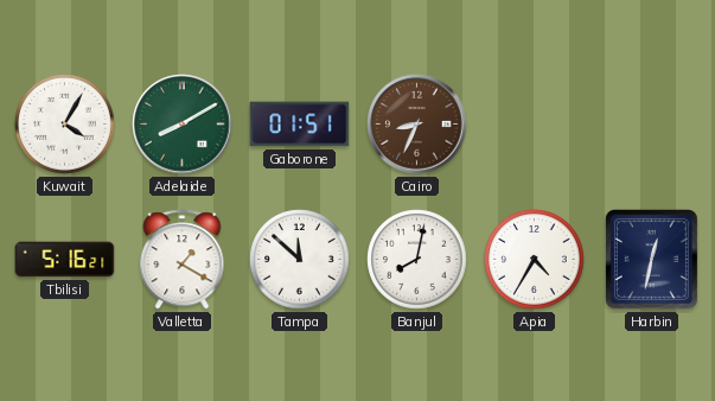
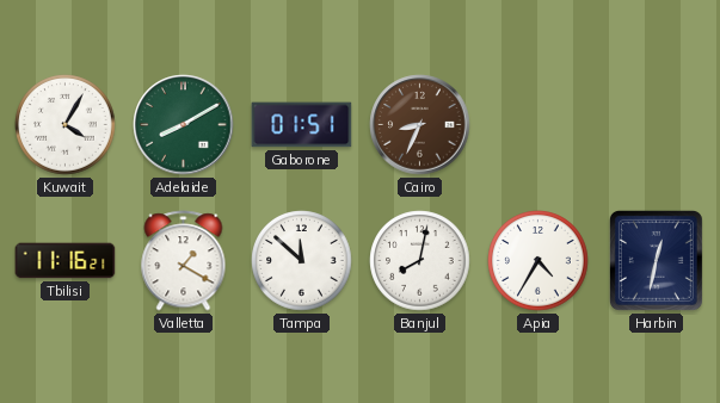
Tbilisi: 5:16 -> 11:16
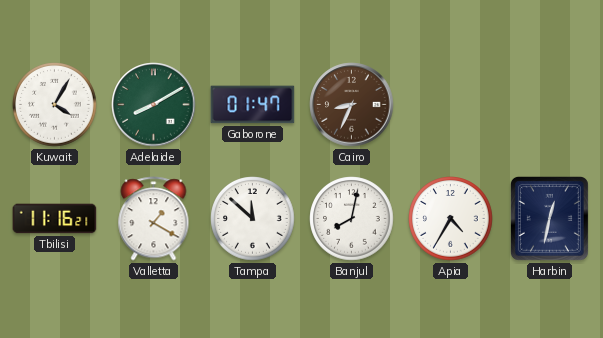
Gaborone: 01:51 -> 01:47
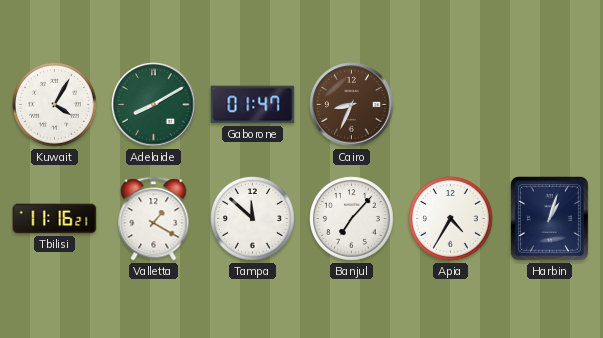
Banjul: 8:02 -> 7:07
Harbin: 12:32 -> 1:03
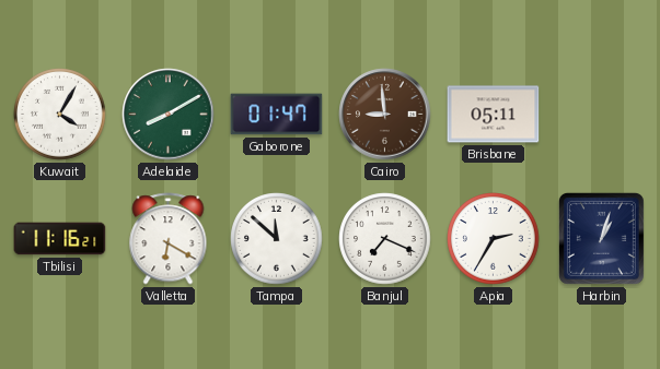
Cairo: 8:34 -> 8:59
Brisbane: none -> 05:11
Valletta: 1:20 -> 6:20
Banjul: 7:07 -> 7:19
Apia: 4:35 -> 2:35
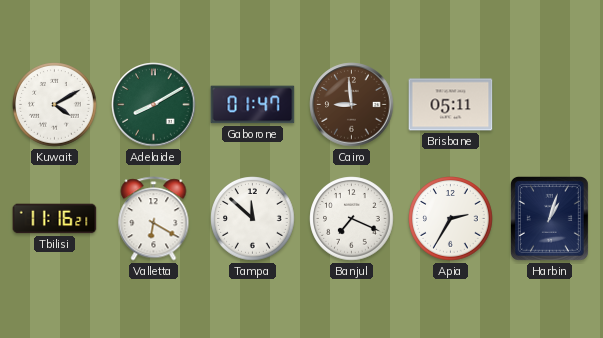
Kuwait: 4:05 -> 4:10
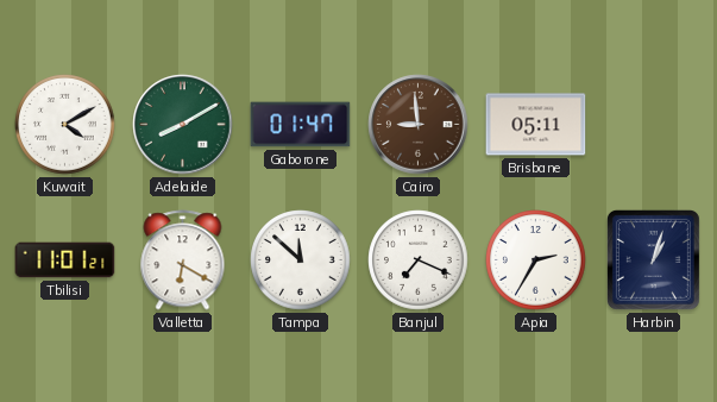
Tbilisi: 11:16 -> 11:01
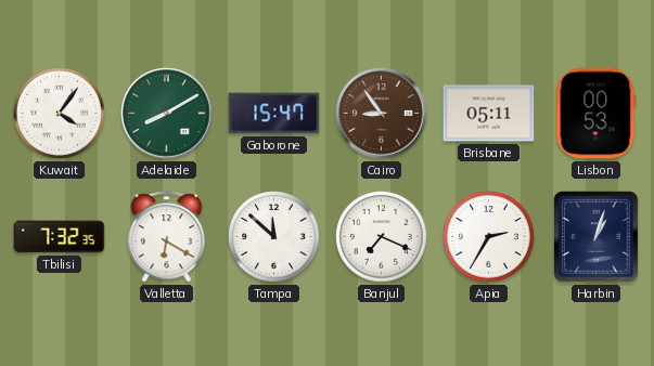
Kuwait: 4:10 -> 4:06
Gaborone: 01:47 -> 15:47
Cairo: 8:59 -> 8:54
Lisbon: none -> 00:53
Tbilisi: 11:01 -> 7:32
